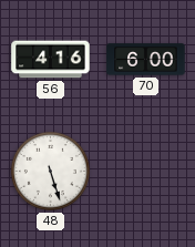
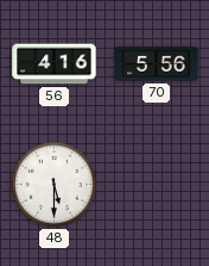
70: 6:00 -> 5:56
48: 5:27 -> 5:30
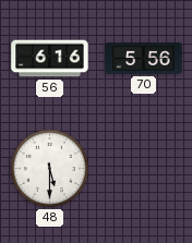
56: 4:16 -> 6:16
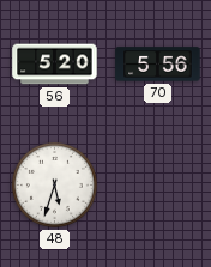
56: 6:16 -> 5:20
48: 5:30 -> 5:33
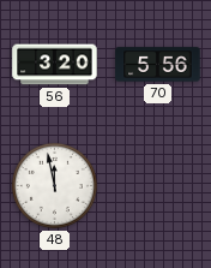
56: 5:20 -> 3:20
48: 5:33 -> 11:58
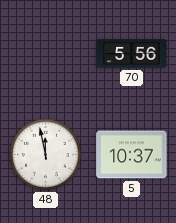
56: 3:20 -> none
5: none -> 10:37
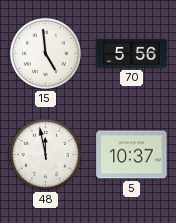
15: none -> 4:59
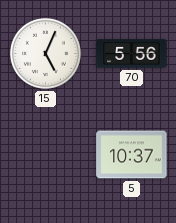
15: 4:59 -> 5:04
48: 11:58 -> none
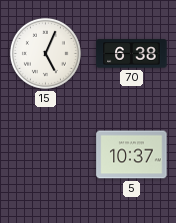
70: 5:56 -> 6:38
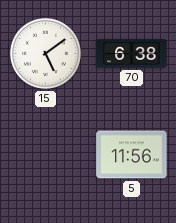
15: 5:04 -> 5:09
5: 10:37 -> 11:56
